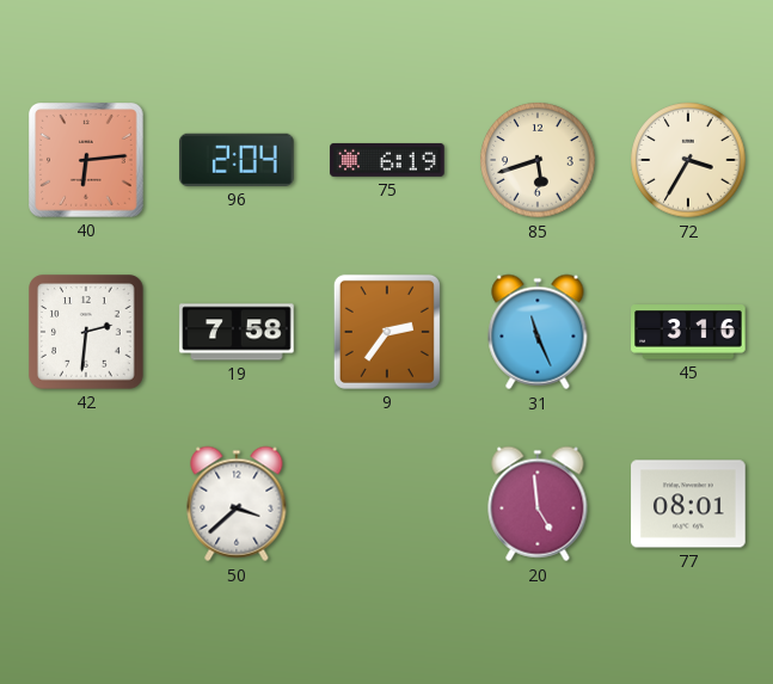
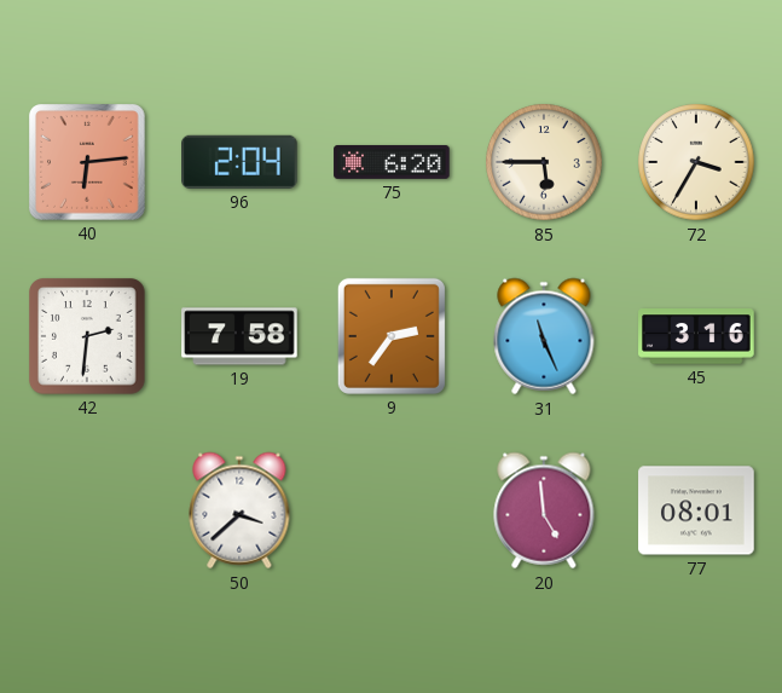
75: 6:19 -> 6:20
85: 5:42 -> 5:45
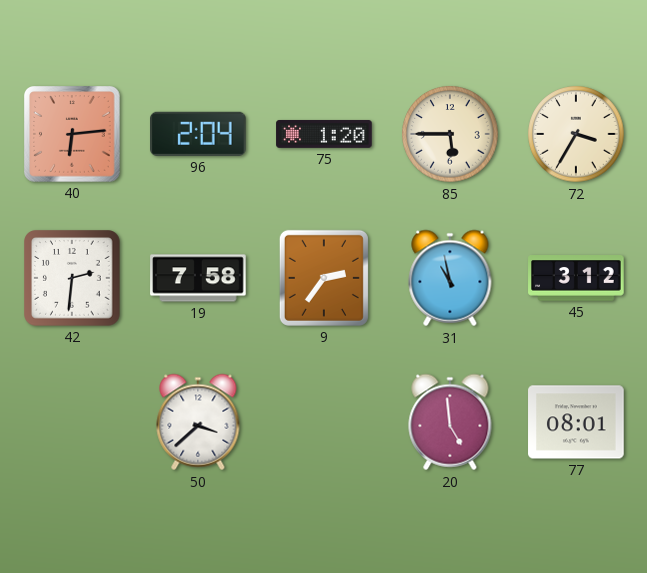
75: 6:20 -> 1:20
31: 11:26 -> 10:58
45: 3:16 -> 3:12
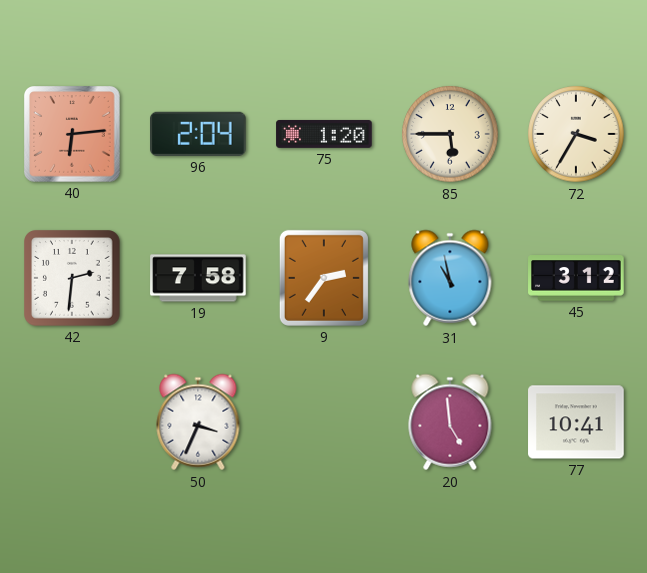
50: 3:38 -> 3:34
77: 08:01 -> 10:41
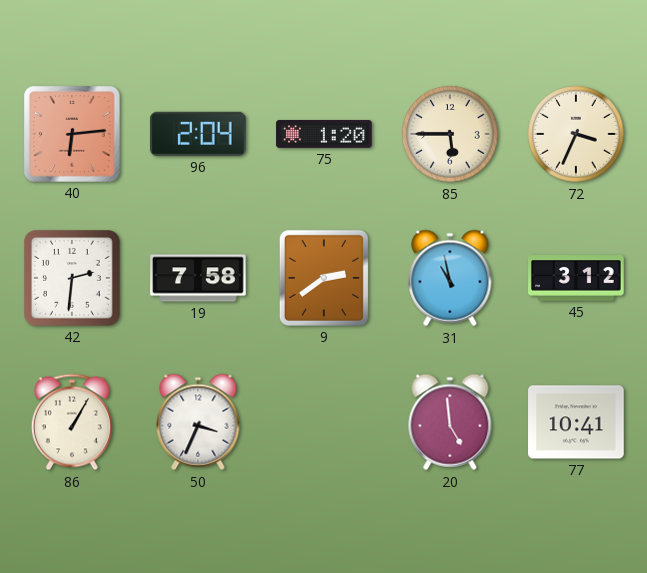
72: 3:35 -> 3:34
9: 2:36 -> 2:39
86: none -> 1:05
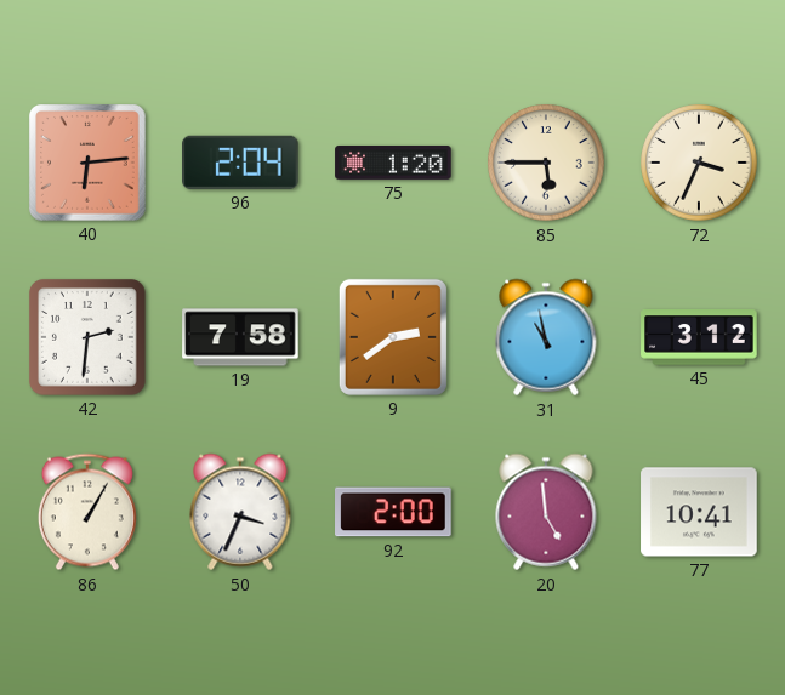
92: none -> 2:00
